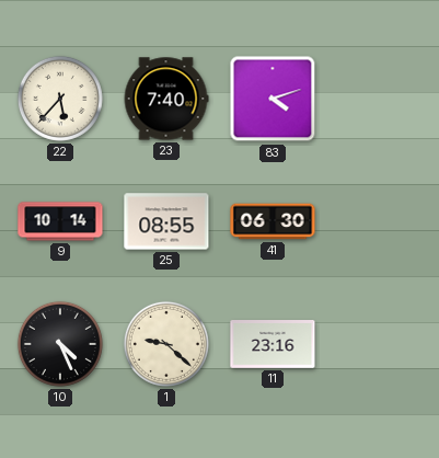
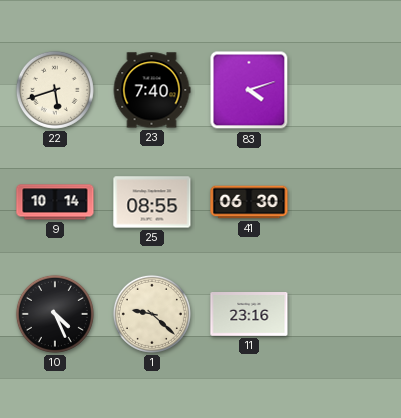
22: 5:37 -> 5:42
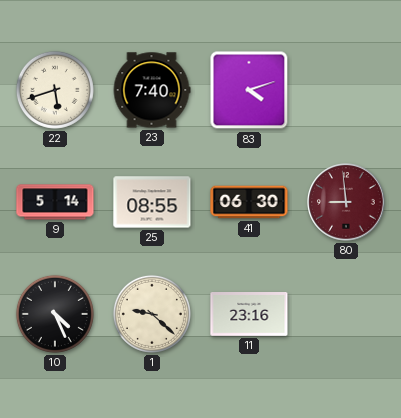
9: 10:14 -> 5:14
80: none -> 8:59
